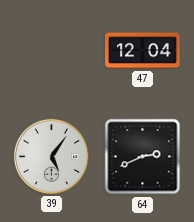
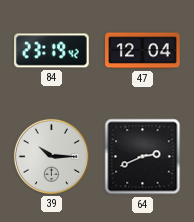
84: none -> 23:19
39: 5:06 -> 10:15
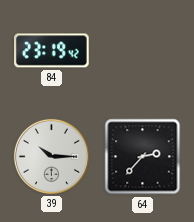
47: 12:04 -> none
64: 2:41 -> 2:37
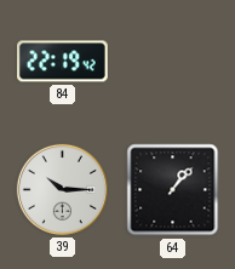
84: 23:19 -> 22:19
64: 2:37 -> 1:07
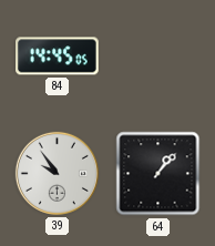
84: 22:19 -> 14:45
39: 10:15 -> 9:54
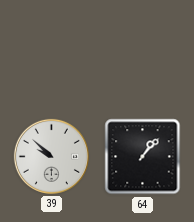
84: 14:45 -> none
39: 9:54 -> 9:52
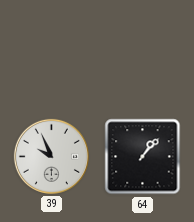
39: 9:52 -> 9:56
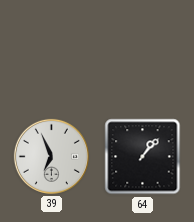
39: 9:56 -> 6:56
